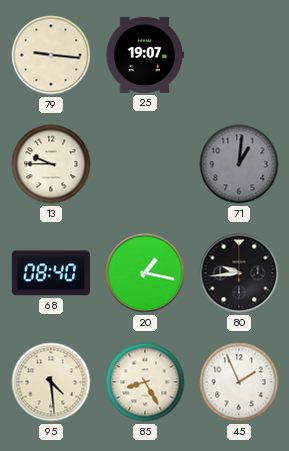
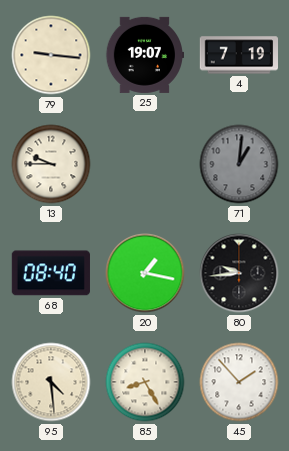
4: none -> 7:19
45: 1:56 -> 1:53
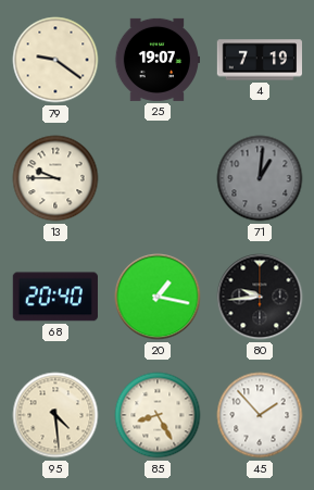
79: 9:16 -> 9:21
68: 08:40 -> 20:40
